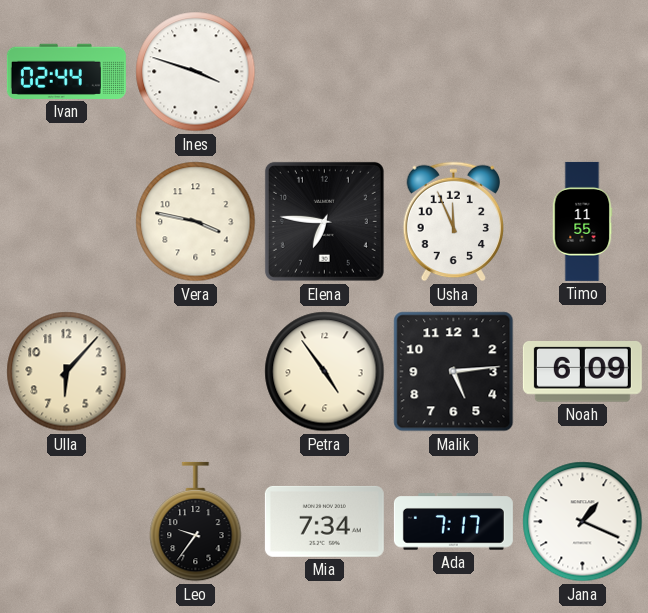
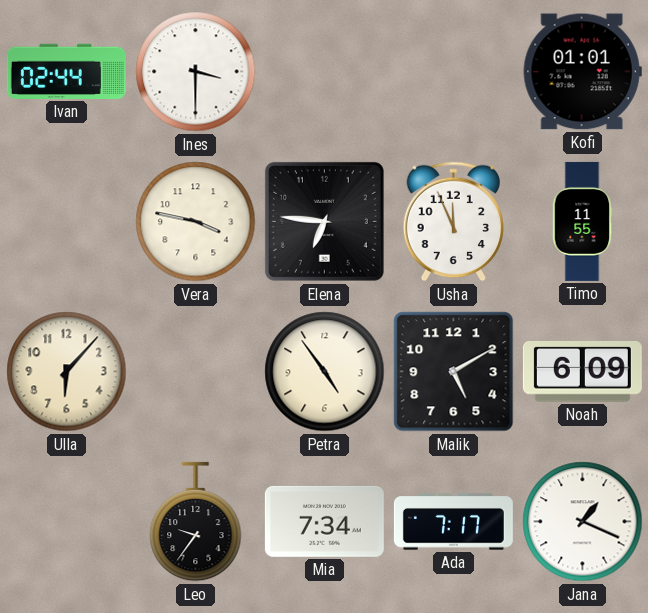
Ines: 3:48 -> 3:30
Kofi: none -> 01:01
Malik: 5:14 -> 5:10
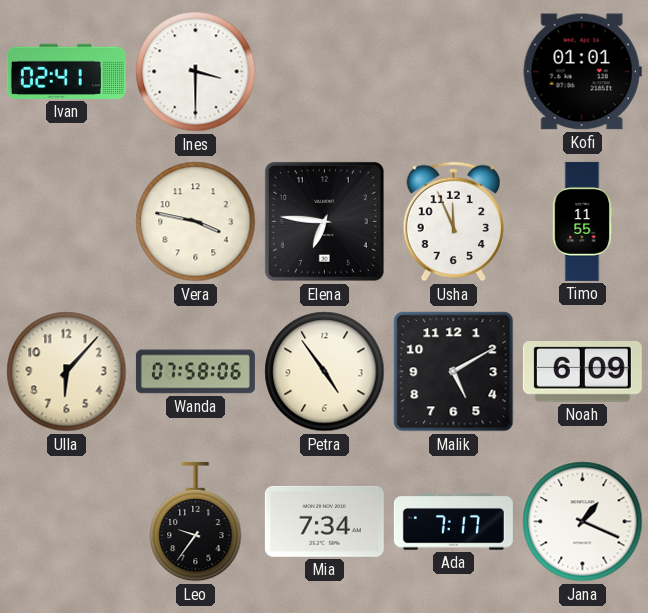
Ivan: 02:44 -> 02:41
Wanda: none -> 07:58
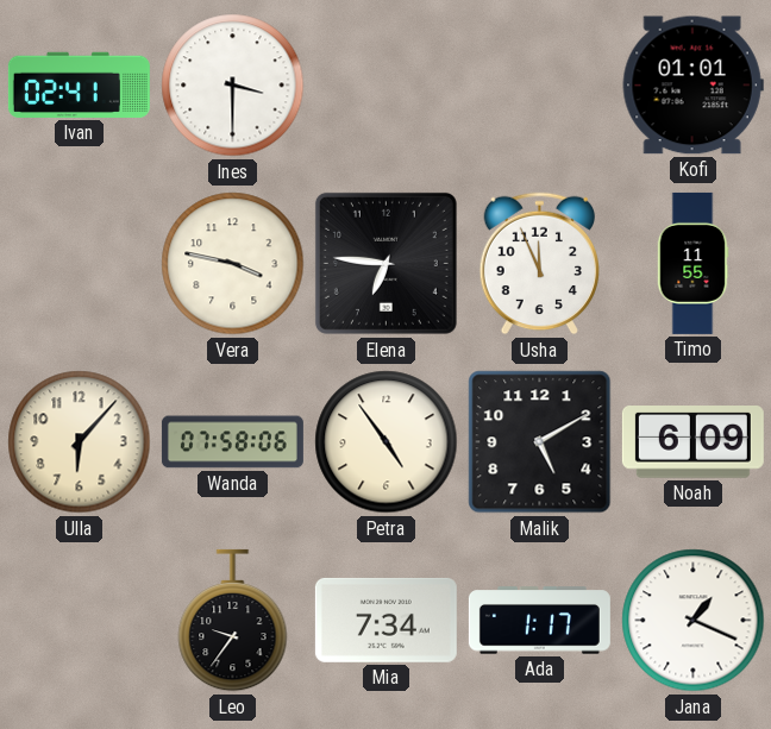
Ada: 7:17 -> 1:17
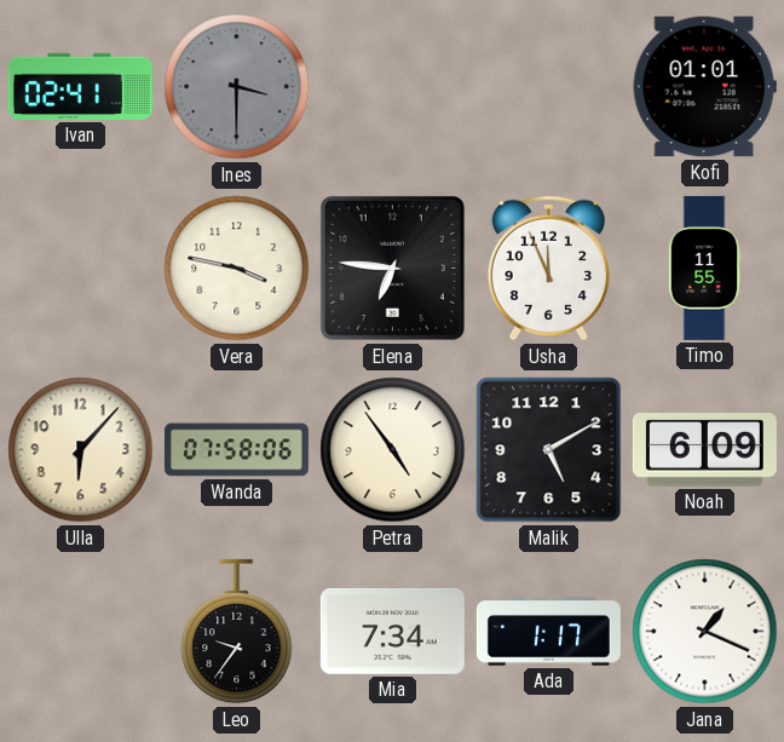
Ines dial: white -> grey
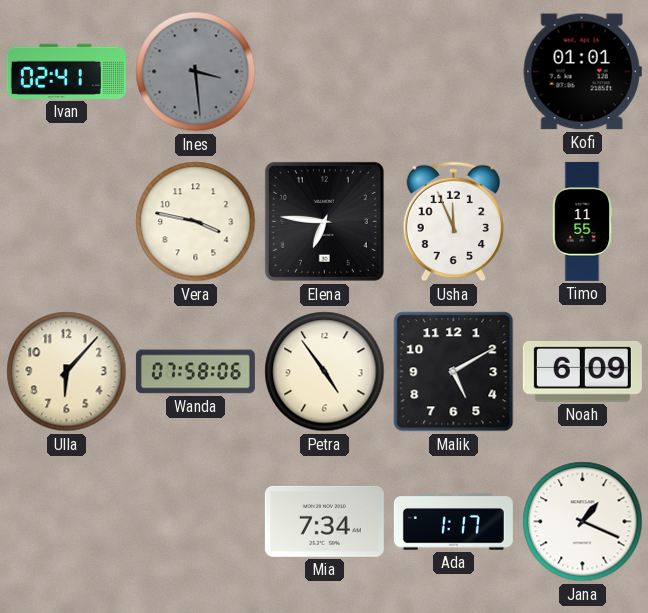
Ines: 3:30 -> 3:29
Leo: 9:36 -> none
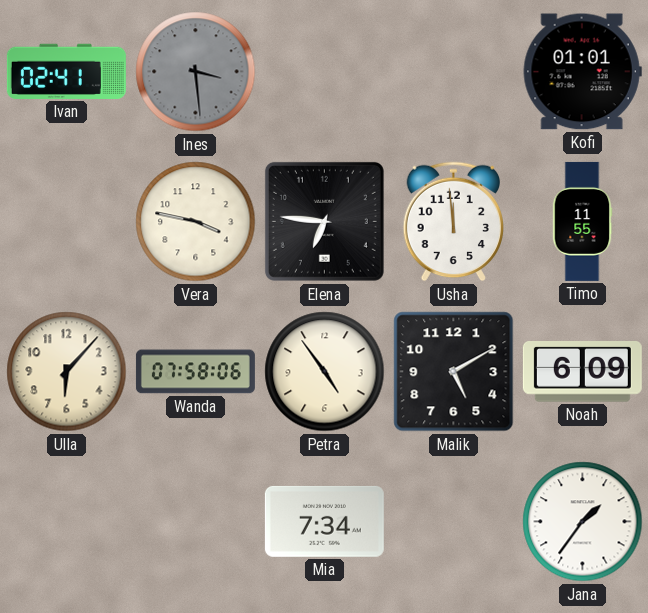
Usha: 11:56 -> 11:59
Ada: 1:17 -> none
Jana: 1:19 -> 1:36
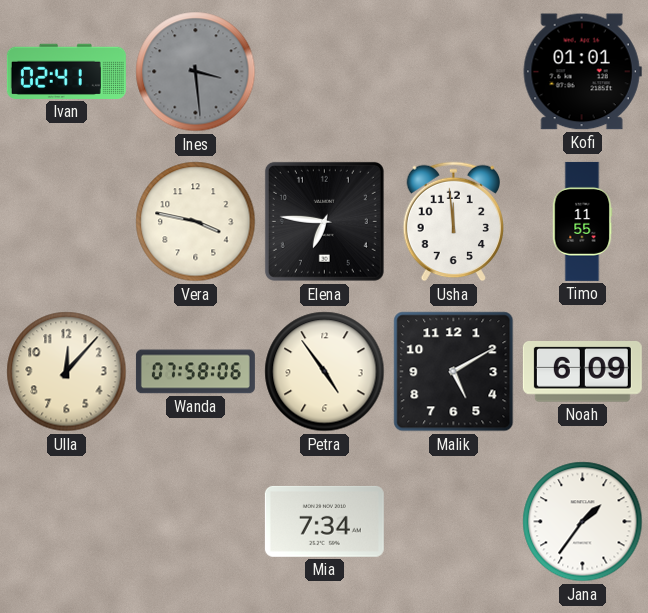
Ulla: 6:07 -> 12:07
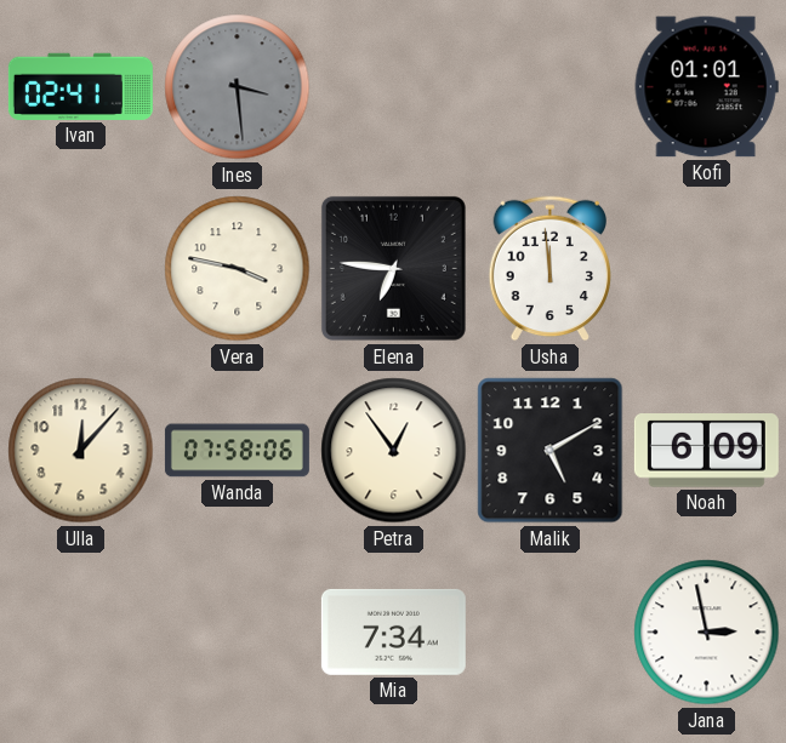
Timo: 11:55 -> none
Petra: 4:54 -> 12:54
Jana: 1:36 -> 2:58
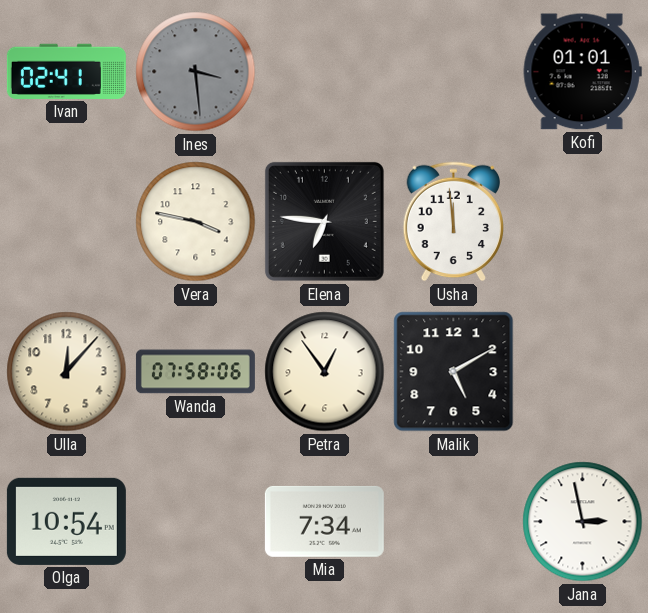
Noah: 6:09 -> none
Olga: none -> 10:54
